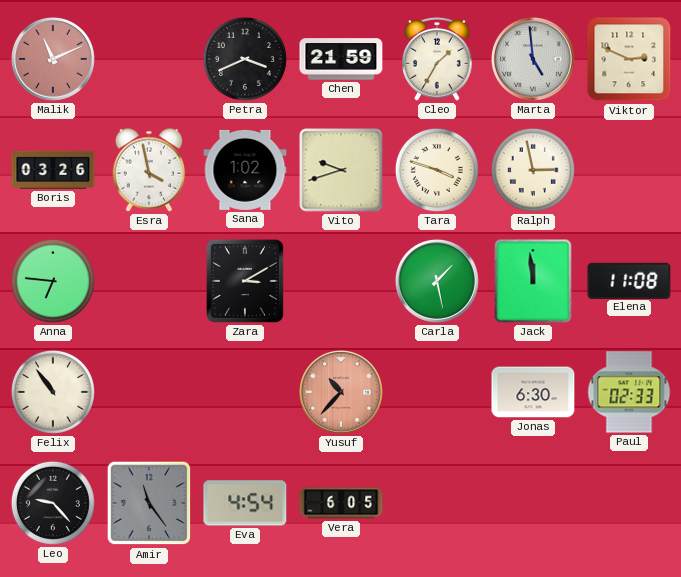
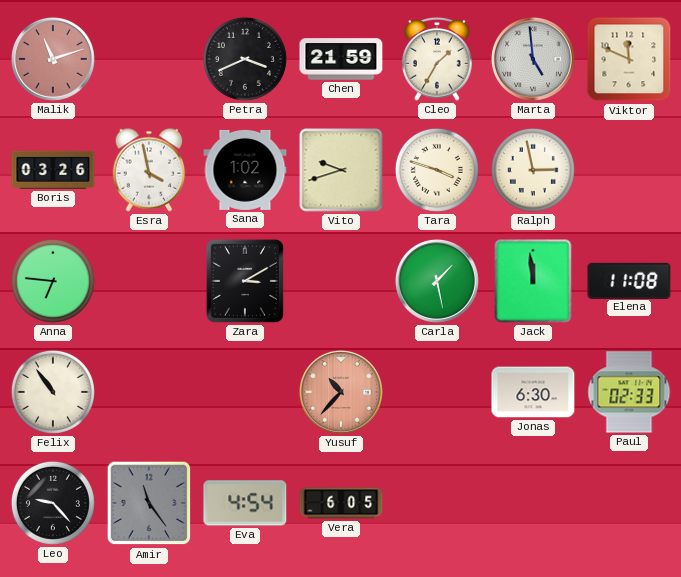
Malik: 11:11 -> 11:12
Viktor: 2:49 -> 11:49
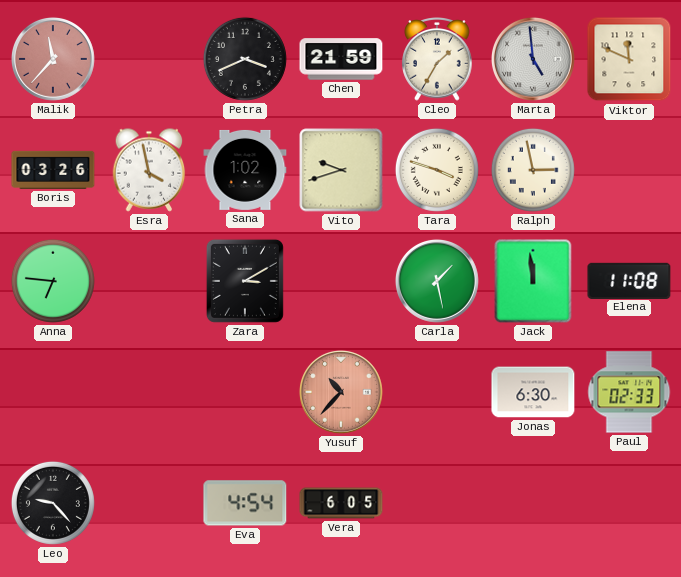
Malik: 11:12 -> 11:37
Felix: 10:54 -> none
Amir: 11:24 -> none
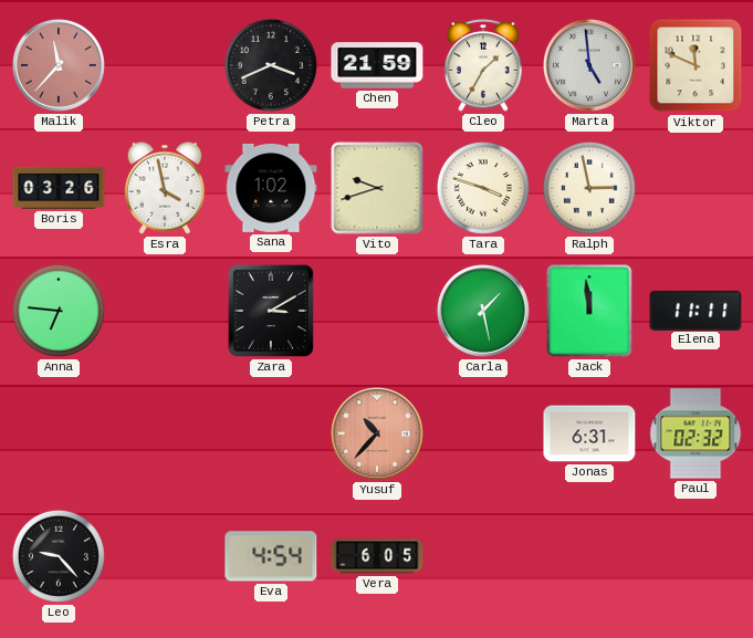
Elena: 11:08 -> 11:11
Jonas: 6:30 -> 6:31
Paul: 02:33 -> 02:32
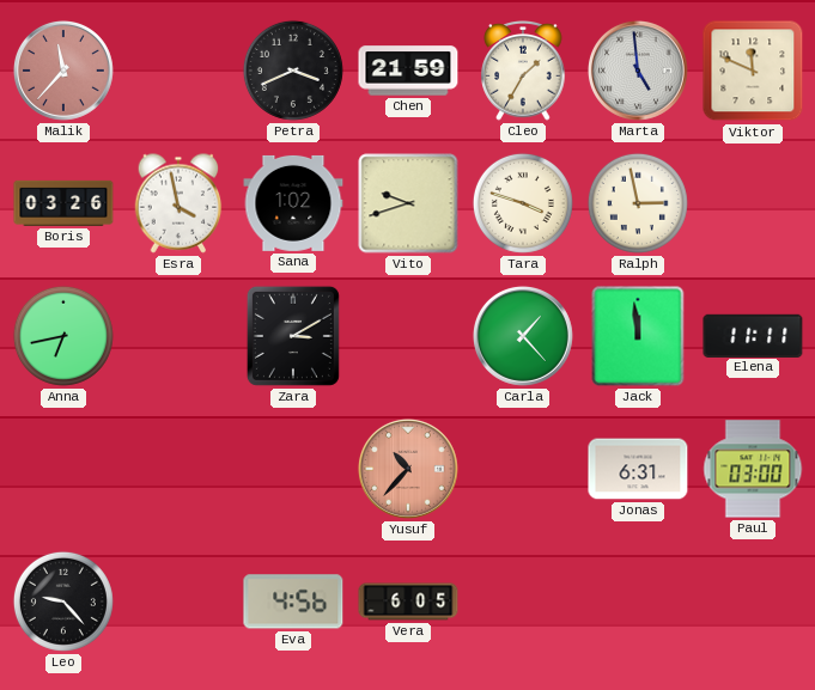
Anna: 6:46 -> 6:43
Carla: 1:28 -> 1:23
Paul: 02:32 -> 03:00
Eva: 4:54 -> 4:56
